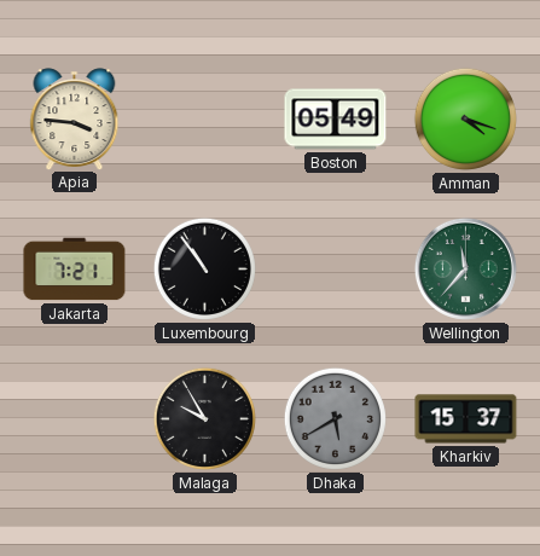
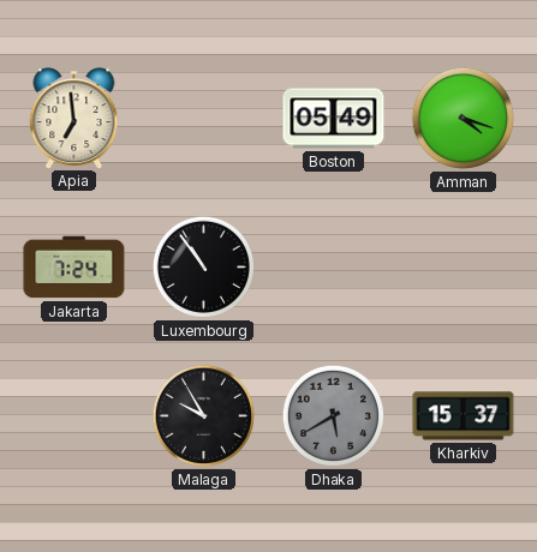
Apia: 3:46 -> 6:59
Jakarta: 7:21 -> 7:24
Wellington: 11:37 -> none
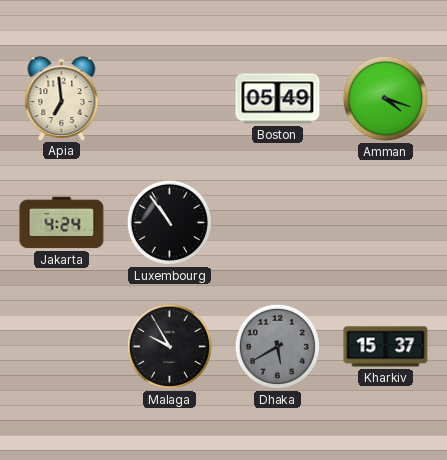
Jakarta: 7:24 -> 4:24
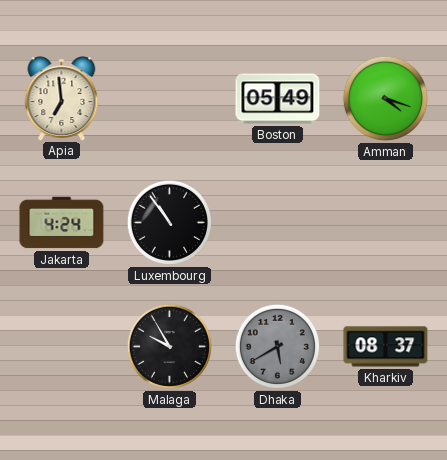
Kharkiv: 15:37 -> 08:37
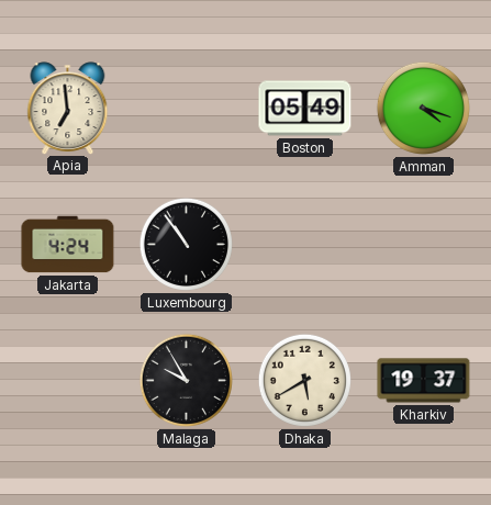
Dhaka dial: grey -> cream
Kharkiv: 08:37 -> 19:37
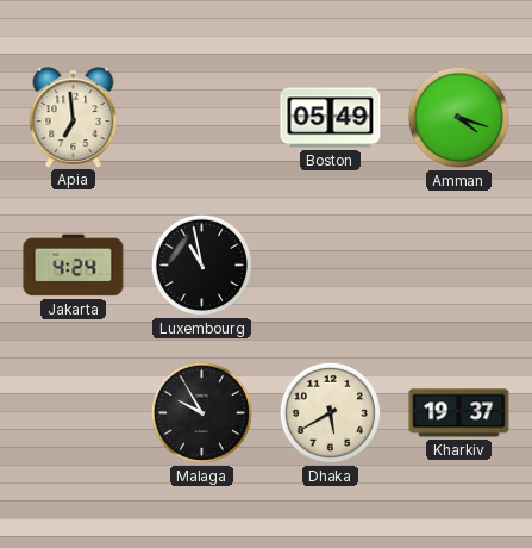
Luxembourg: 10:54 -> 10:58
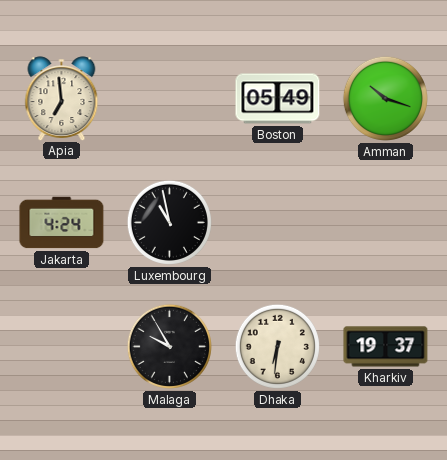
Amman: 4:18 -> 10:18
Dhaka: 5:40 -> 6:31
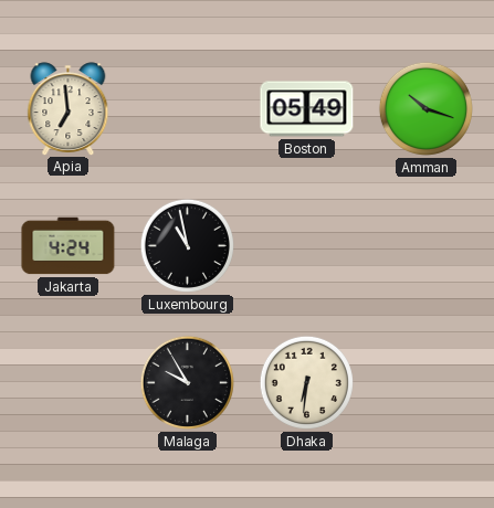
Kharkiv: 19:37 -> none
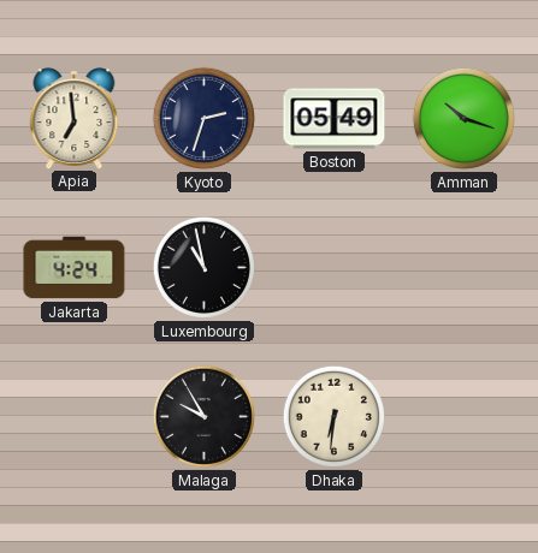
Kyoto: none -> 2:33
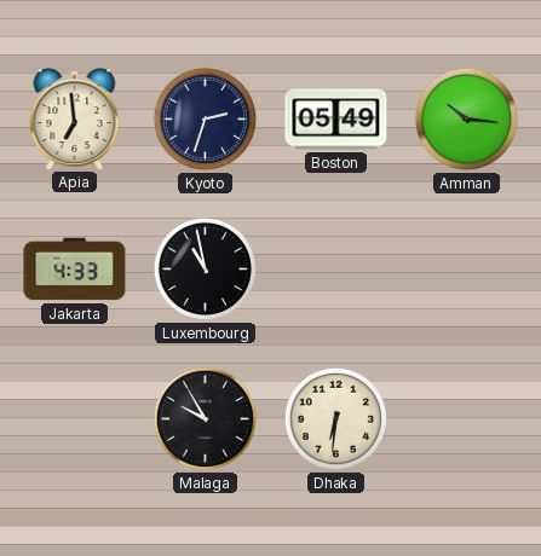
Amman: 10:18 -> 10:16
Jakarta: 4:24 -> 4:33
